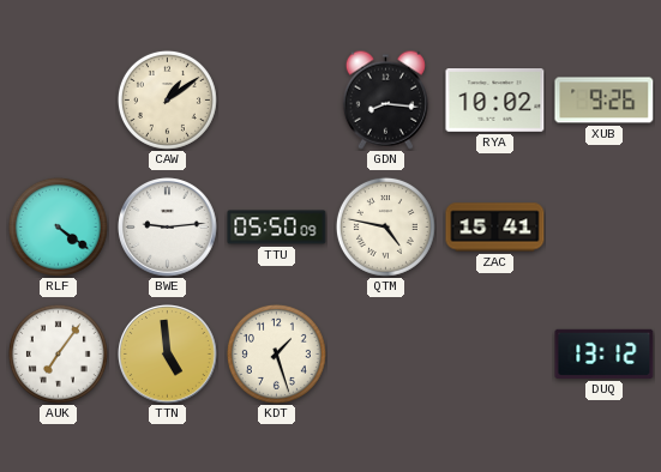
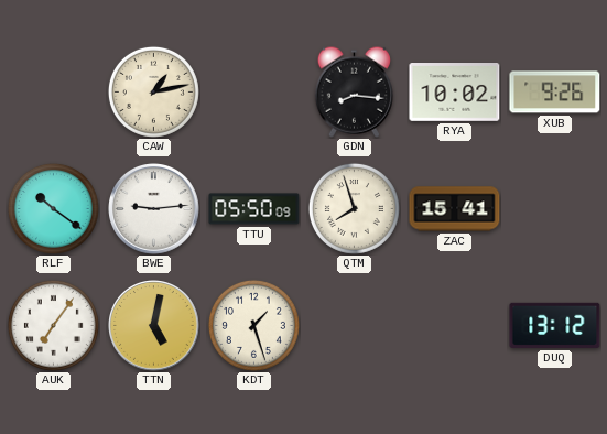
CAW: 1:09 -> 1:13
RLF: 4:21 -> 10:21
QTM: 4:47 -> 7:57
TTN: 4:59 -> 5:02
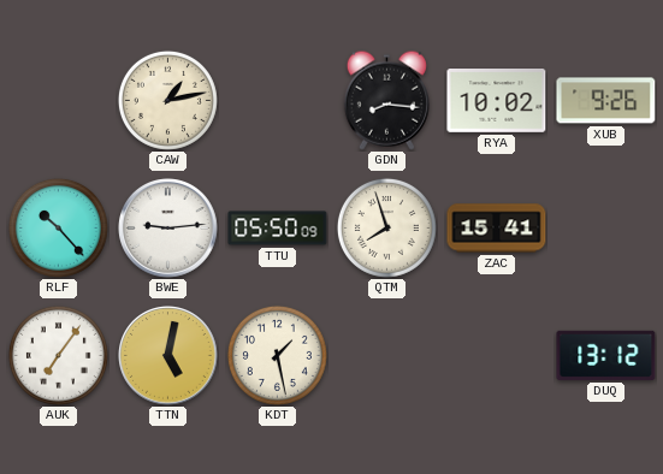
RLF: 10:21 -> 10:23
KDT: 1:27 -> 1:28
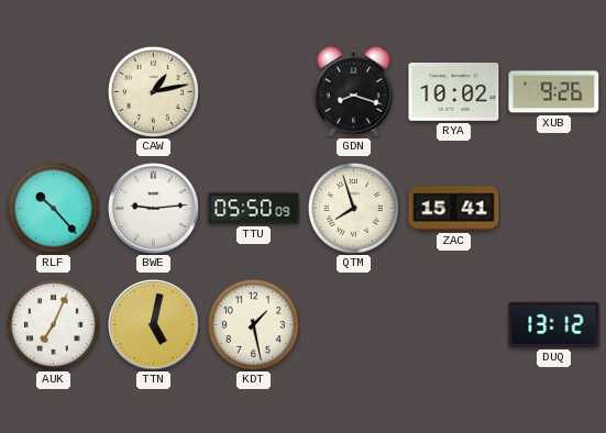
GDN: 8:16 -> 8:18
AUK: 7:06 -> 7:04
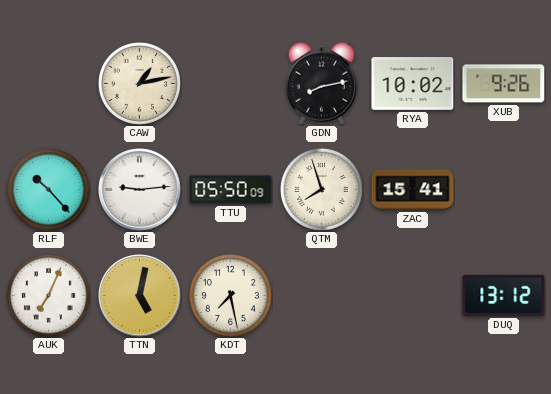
GDN: 8:18 -> 8:13
KDT: 1:28 -> 7:28
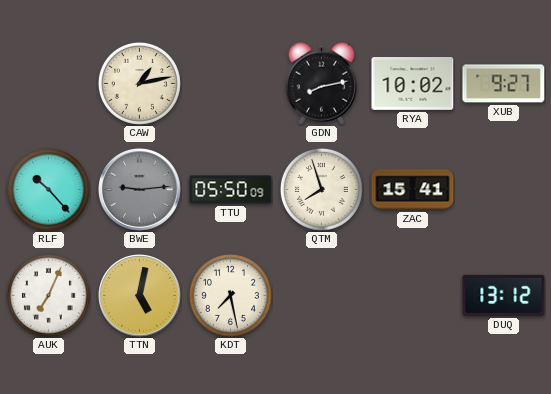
XUB: 9:26 -> 9:27
BWE dial: white -> grey
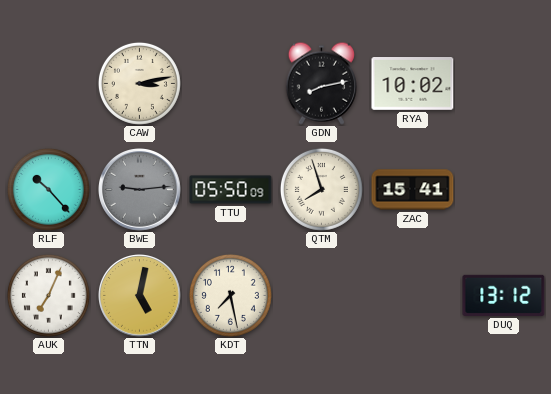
CAW: 1:13 -> 3:13
XUB: 9:27 -> none
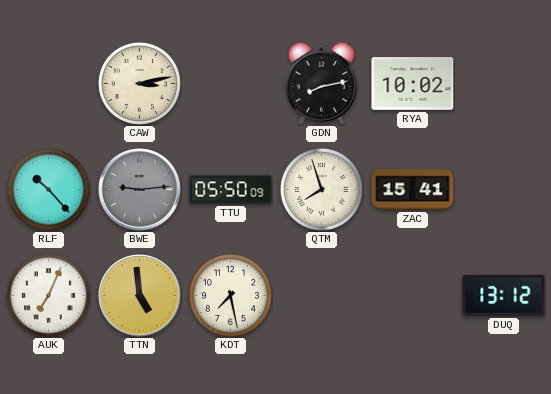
TTN: 5:02 -> 4:59
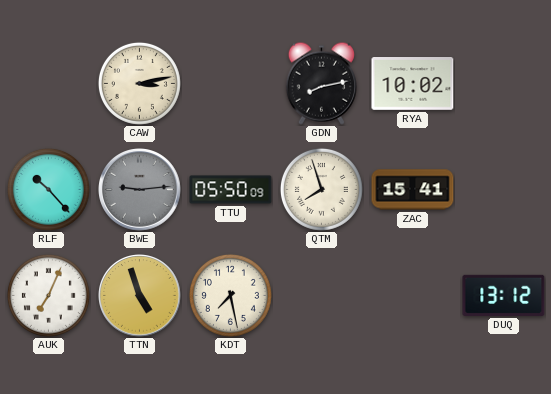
TTN: 4:59 -> 4:57
